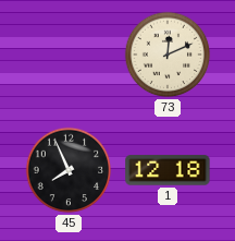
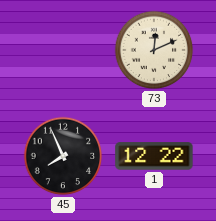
1: 12:18 -> 12:22
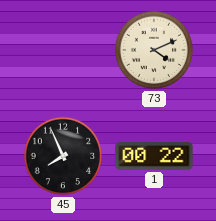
73: 12:11 -> 4:11
1: 12:22 -> 00:22
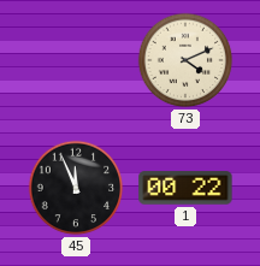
45: 7:56 -> 11:56
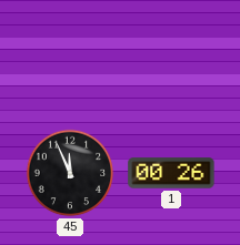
73: 4:11 -> none
1: 00:22 -> 00:26
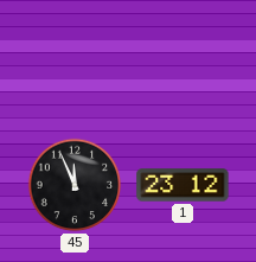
1: 00:26 -> 23:12
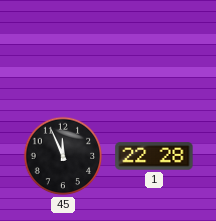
1: 23:12 -> 22:28
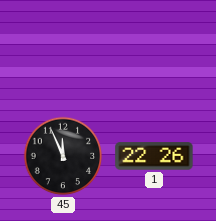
1: 22:28 -> 22:26
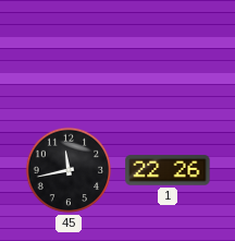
45: 11:56 -> 11:43
